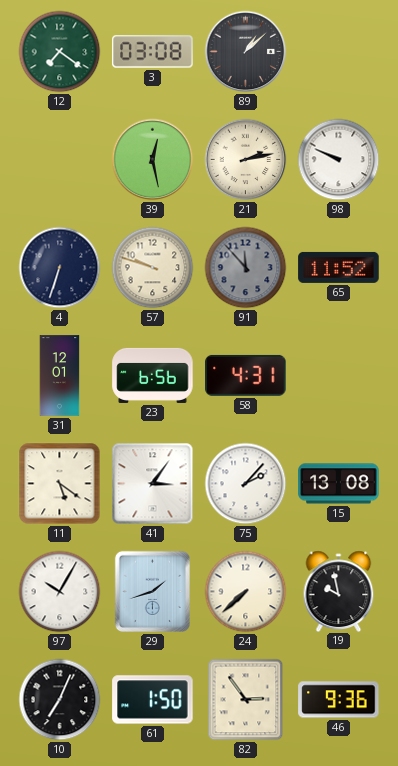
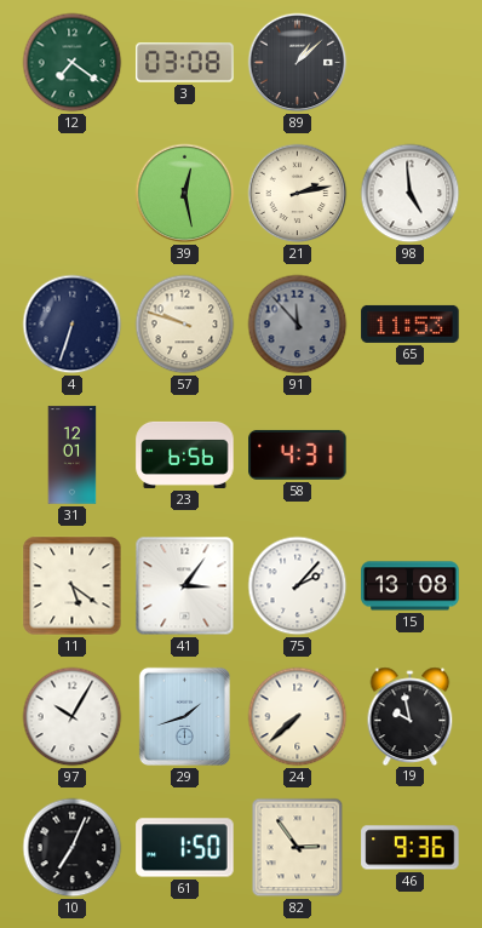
98: 9:49 -> 4:59
65: 11:52 -> 11:53
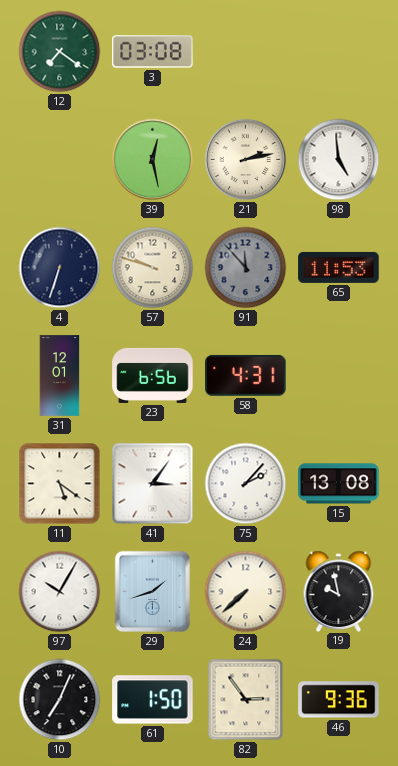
89: 1:08 -> none
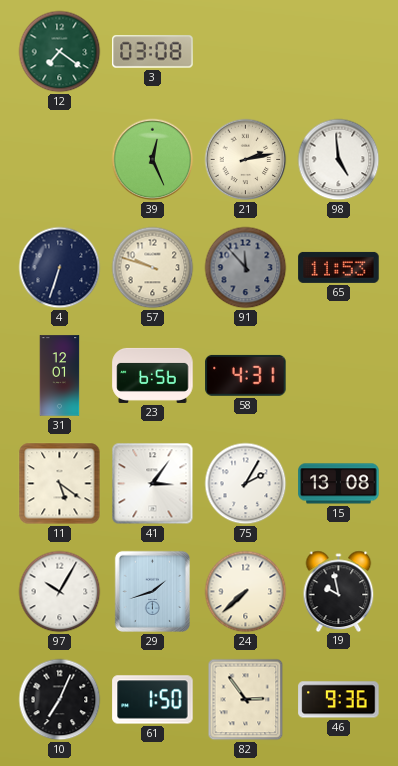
39: 12:28 -> 12:26
75: 2:07 -> 2:05
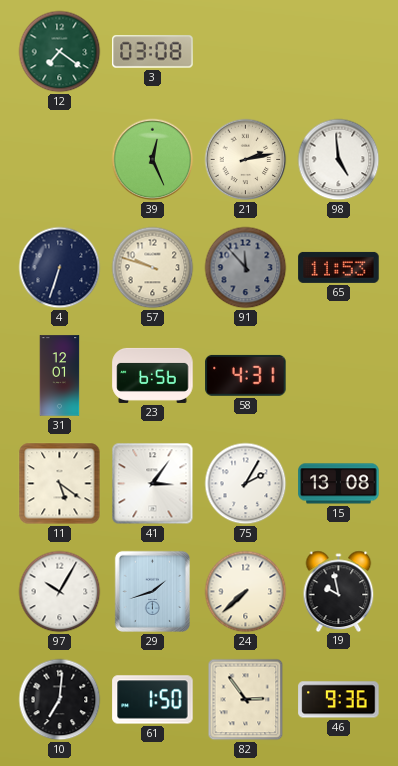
10: 7:04 -> 7:01
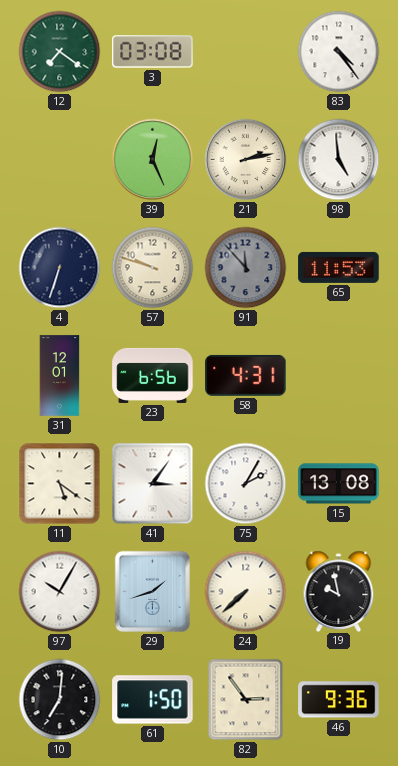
83: none -> 4:24
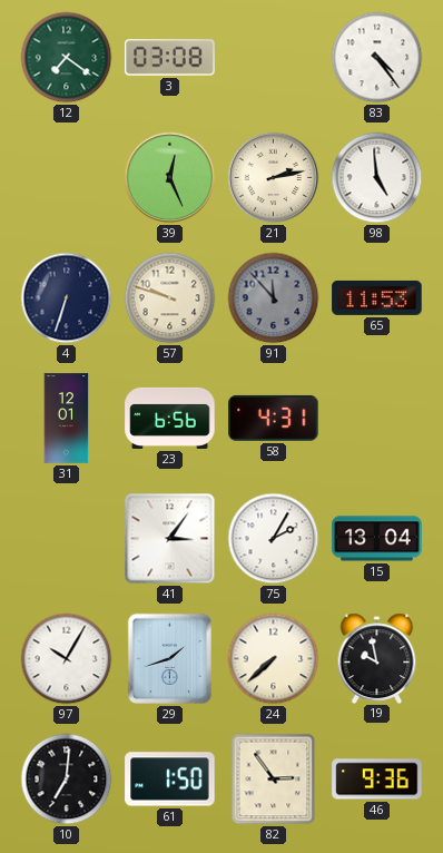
11: 5:21 -> none
15: 13:08 -> 13:04
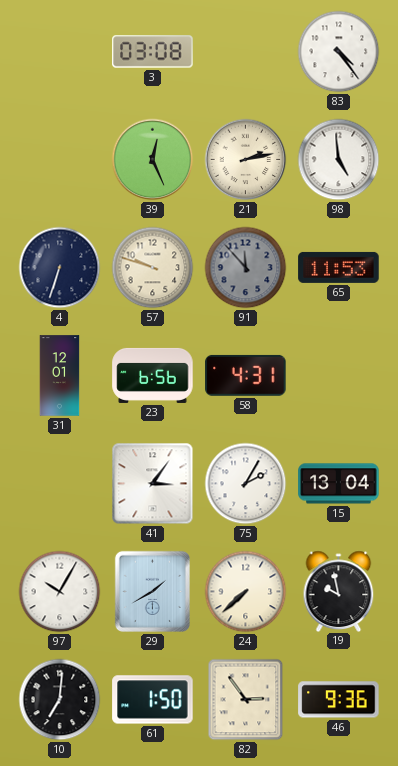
12: 7:21 -> none
29: 1:42 -> 1:40
